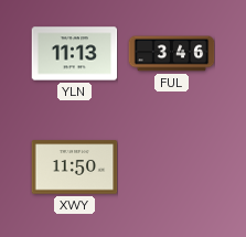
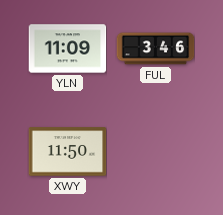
YLN: 11:13 -> 11:09
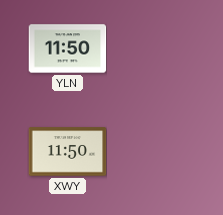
YLN: 11:09 -> 11:50
FUL: 3:46 -> none
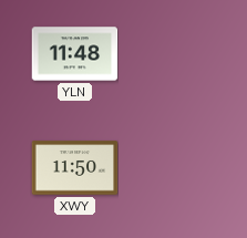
YLN: 11:50 -> 11:48
